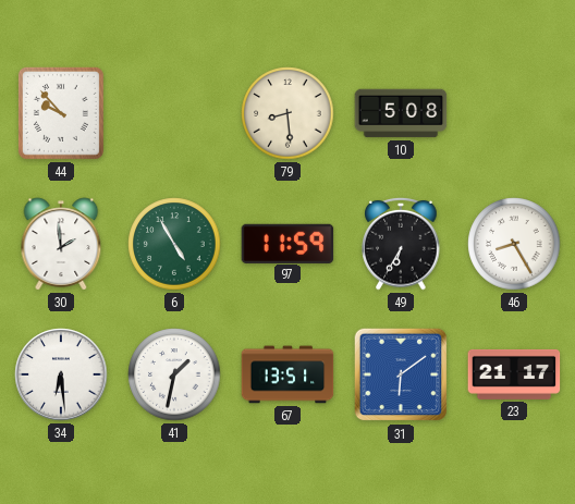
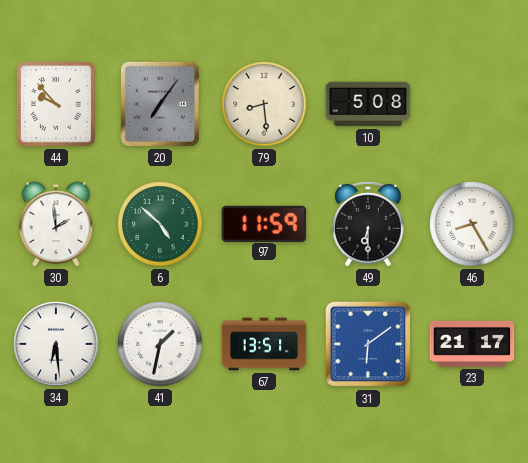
20: none -> 7:06
6: 4:55 -> 4:52
49: 6:35 -> 6:30
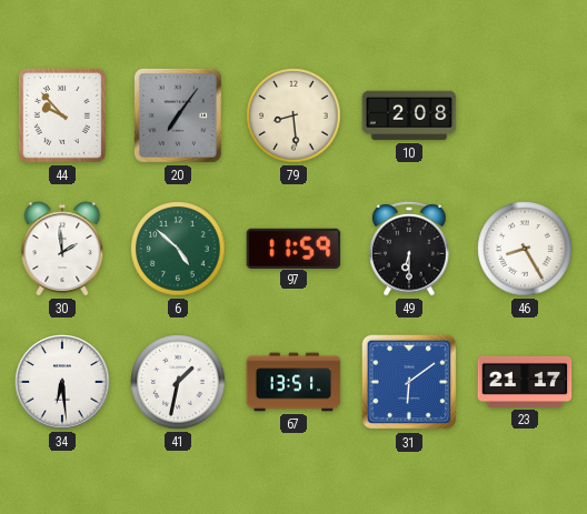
10: 5:08 -> 2:08
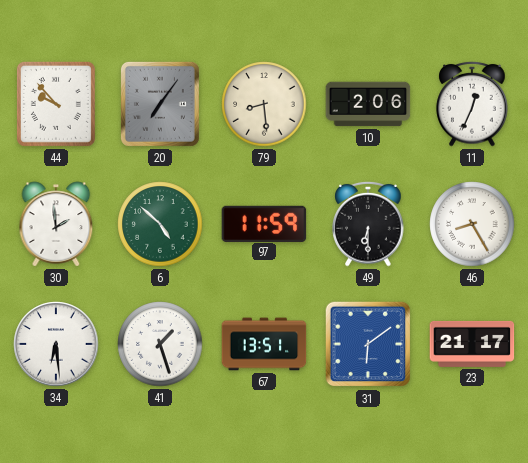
10: 2:08 -> 2:06
11: none -> 12:34
41: 1:32 -> 1:27
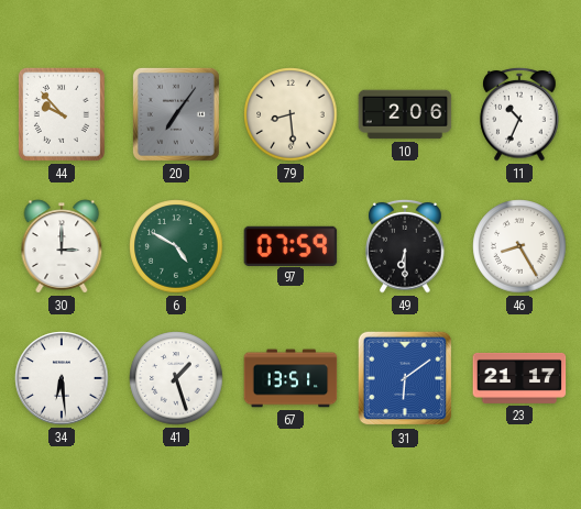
11: 12:34 -> 10:34
30: 1:59 -> 3:00
6: 4:52 -> 4:50
97: 11:59 -> 07:59
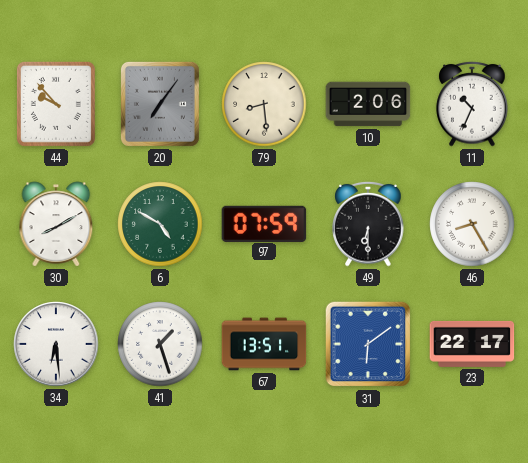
30: 3:00 -> 8:10
23: 21:17 -> 22:17
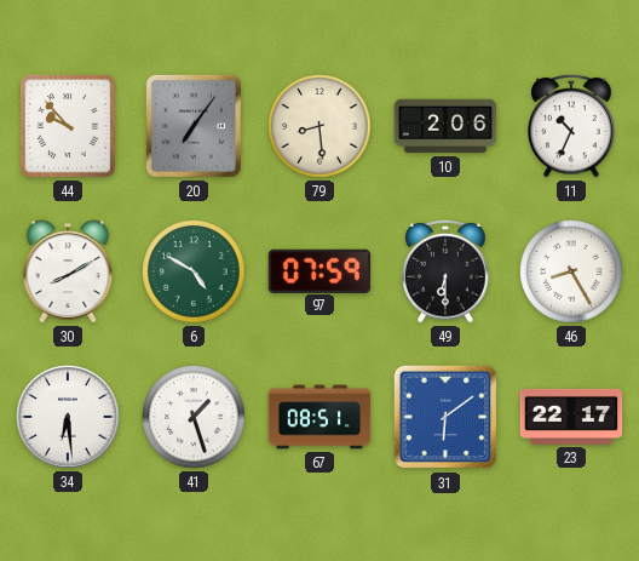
67: 13:51 -> 08:51
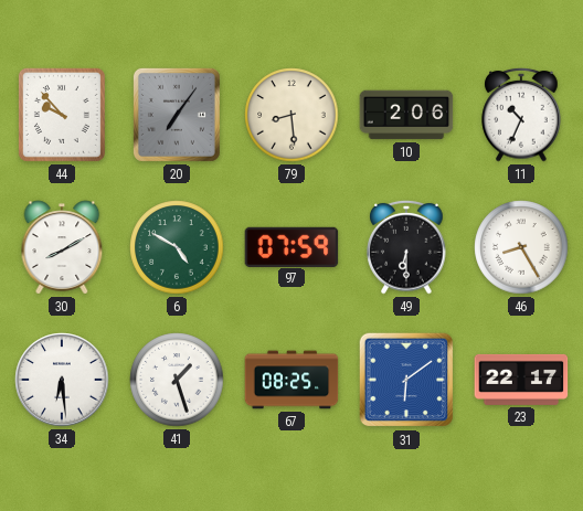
67: 08:51 -> 08:25
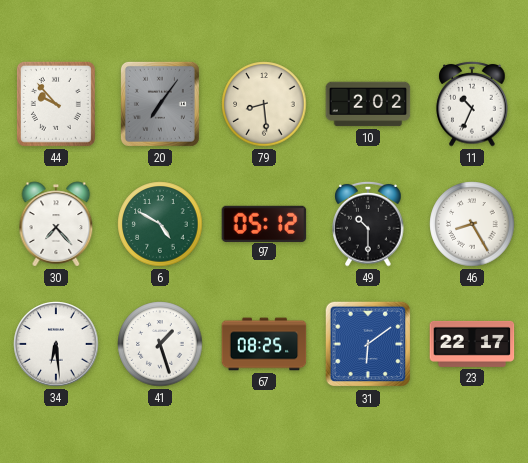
10: 2:06 -> 2:02
30: 8:10 -> 7:23
97: 07:59 -> 05:12
49: 6:30 -> 10:30
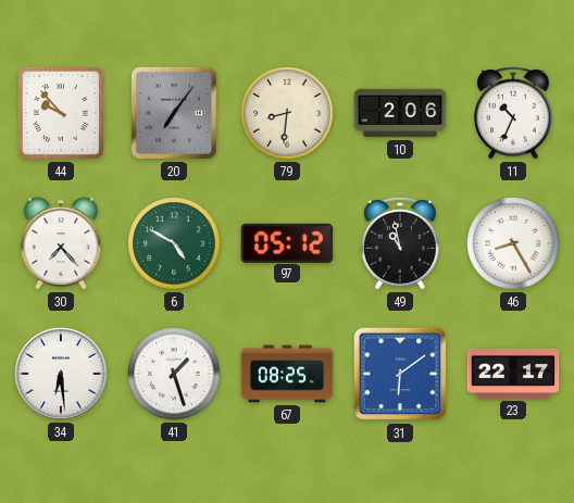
79: 8:29 -> 8:31
10: 2:02 -> 2:06
49: 10:30 -> 10:58
